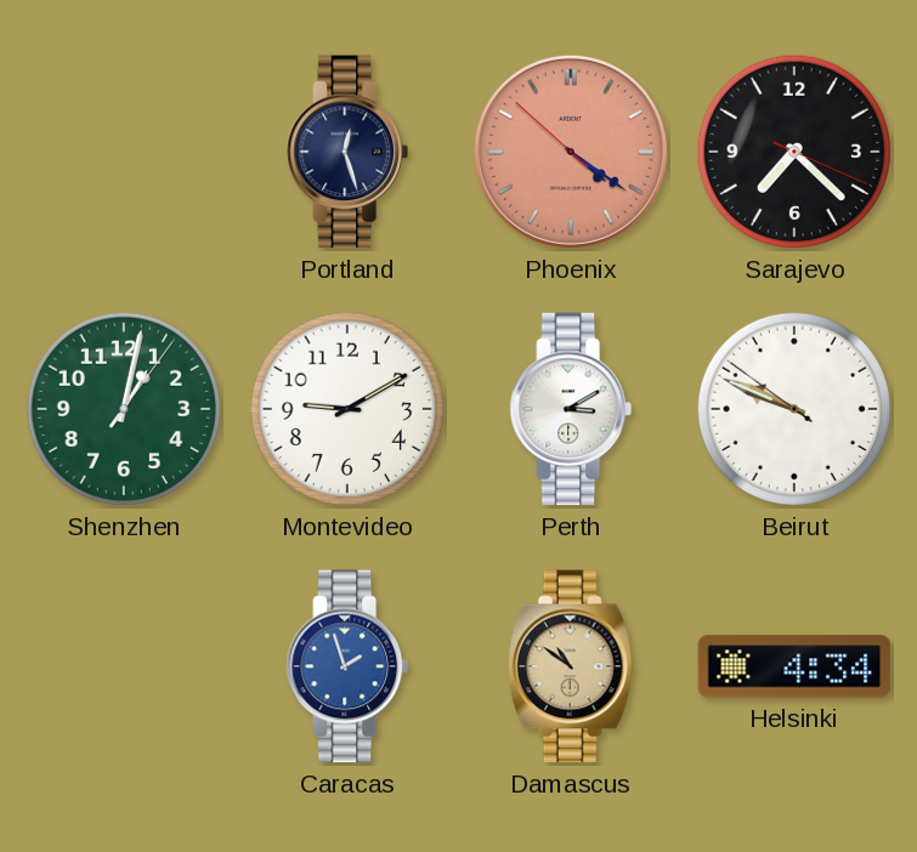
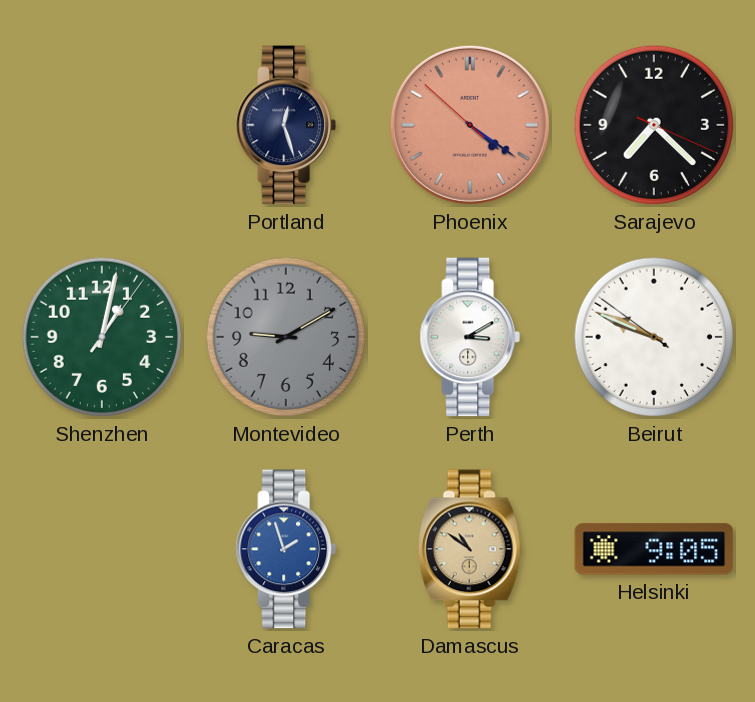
Montevideo dial: white -> grey
Helsinki: 4:34 -> 9:05
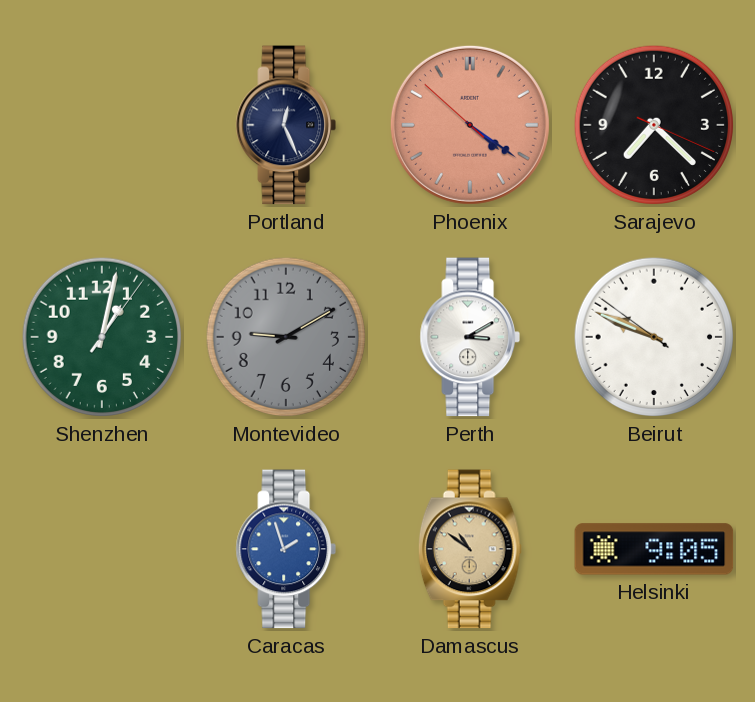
Portland: 12:27 -> 12:26
